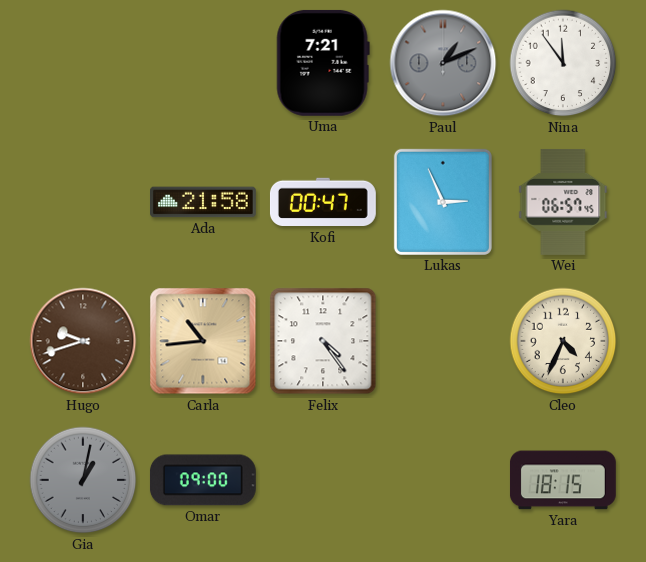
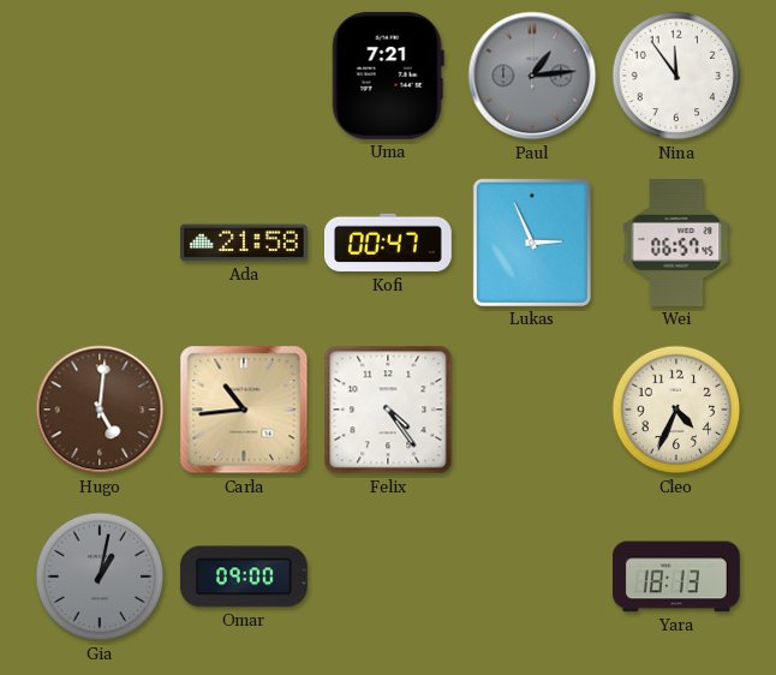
Paul: 1:11 -> 1:14
Hugo: 9:42 -> 5:01
Yara: 18:15 -> 18:13
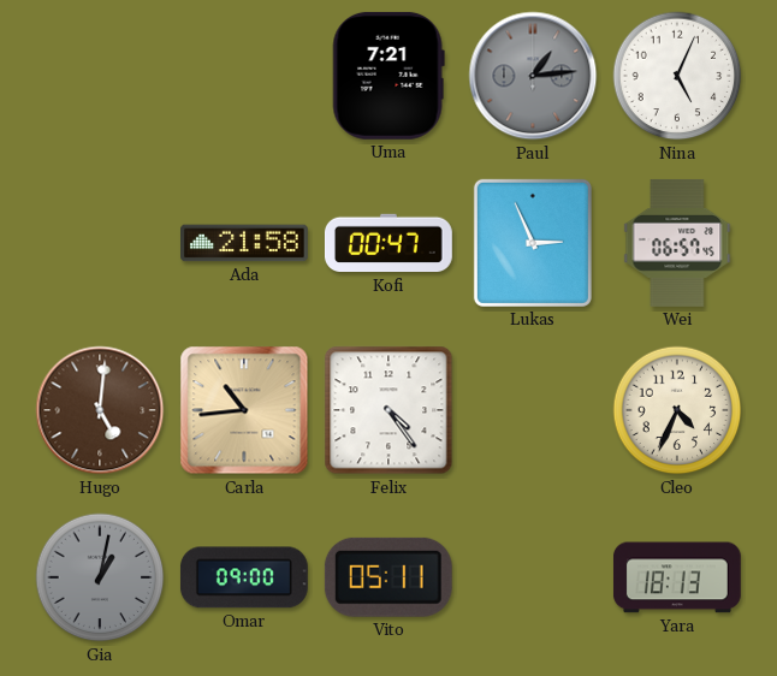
Nina: 11:54 -> 5:04
Vito: none -> 05:11
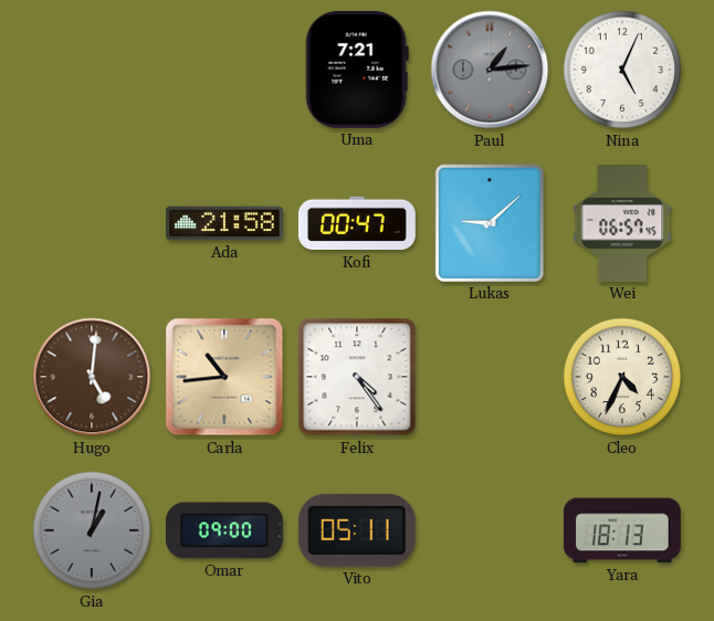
Lukas: 2:56 -> 9:08
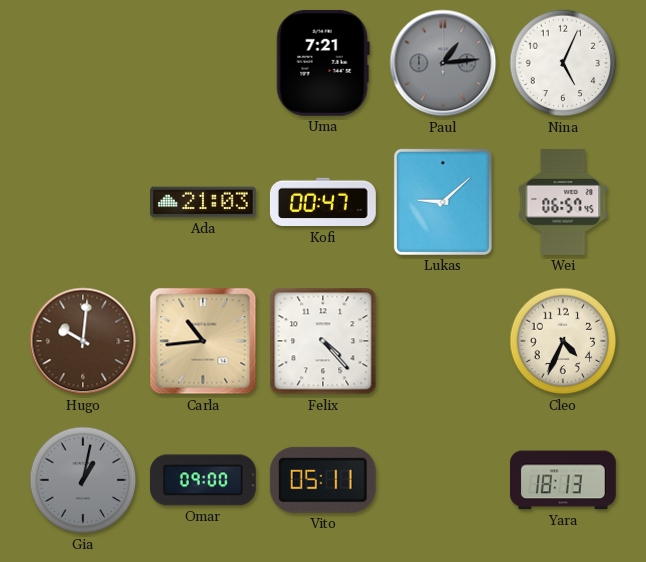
Ada: 21:58 -> 21:03
Hugo: 5:01 -> 10:01
Felix: 4:24 -> 4:23
